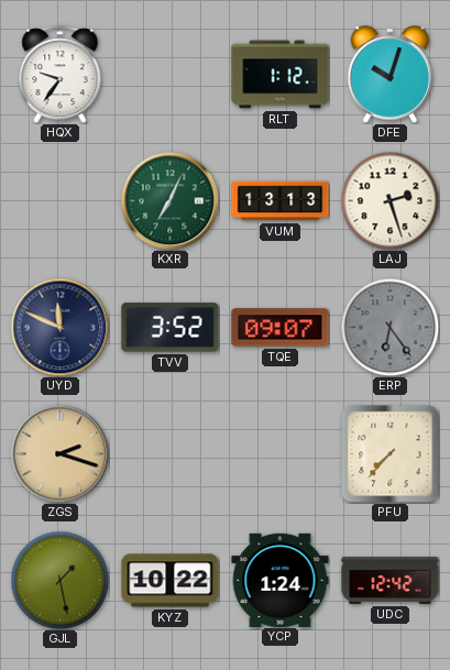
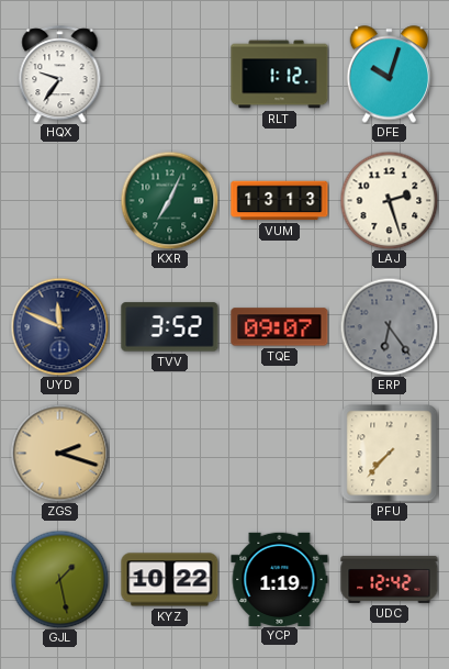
YCP: 1:24 -> 1:19
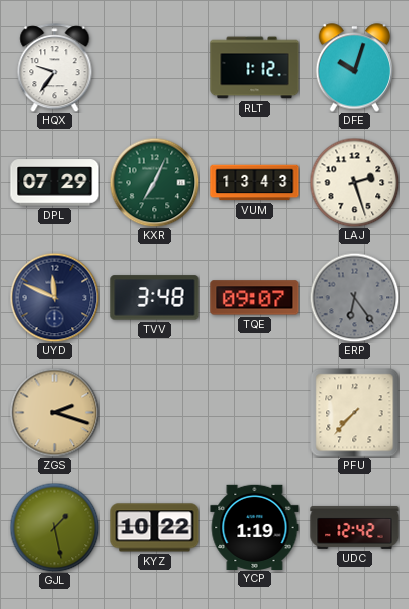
DPL: none -> 07:29
VUM: 13:13 -> 13:43
TVV: 3:52 -> 3:48
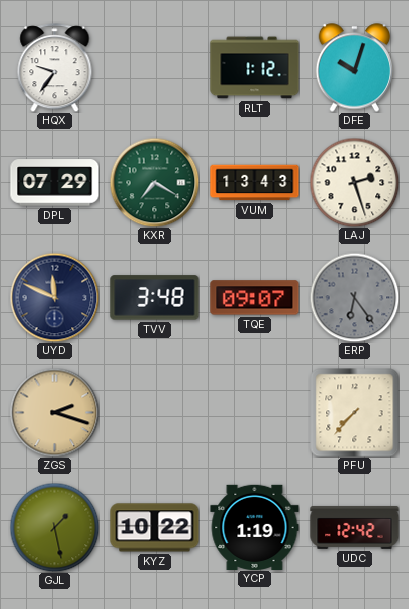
KXR: 7:04 -> 7:20
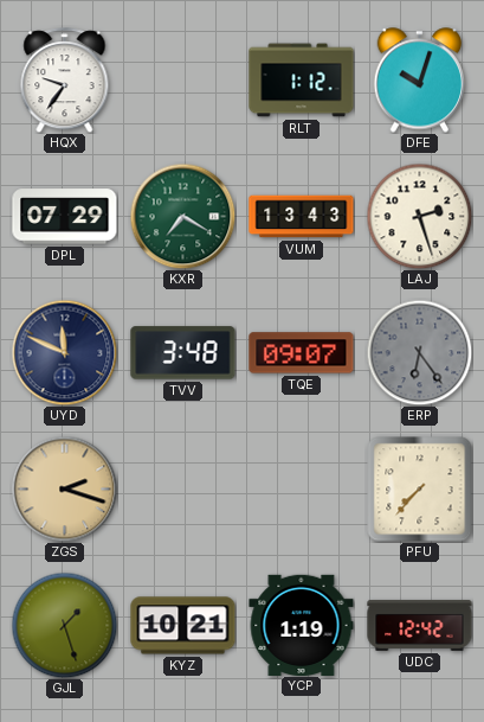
GJL: 1:28 -> 1:27
KYZ: 10:22 -> 10:21
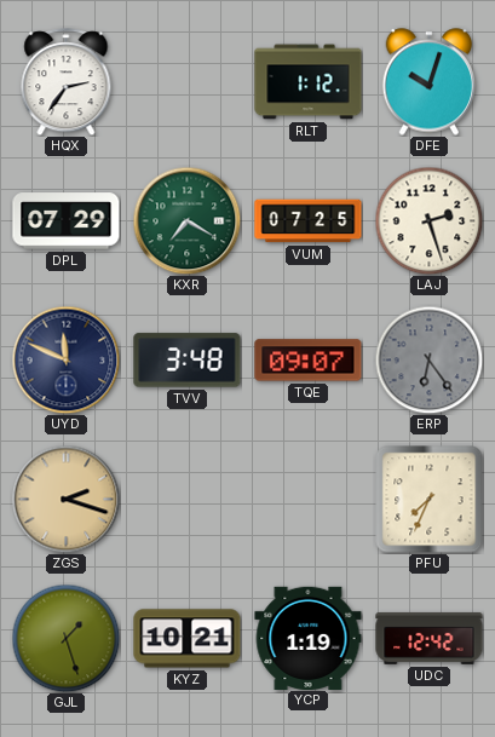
HQX: 9:36 -> 2:36
VUM: 13:43 -> 07:25
PFU: 7:37 -> 7:34
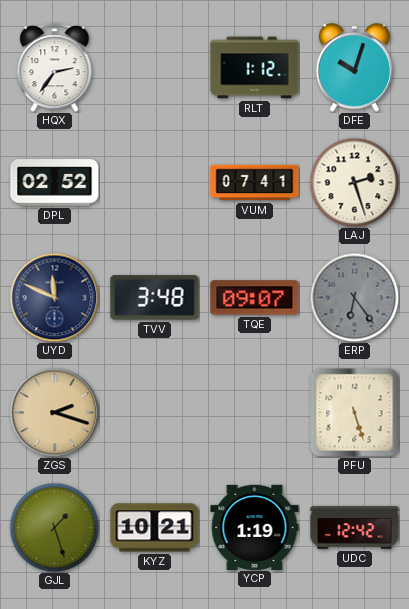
DPL: 07:29 -> 02:52
KXR: 7:20 -> none
VUM: 07:25 -> 07:41
PFU: 7:34 -> 5:27
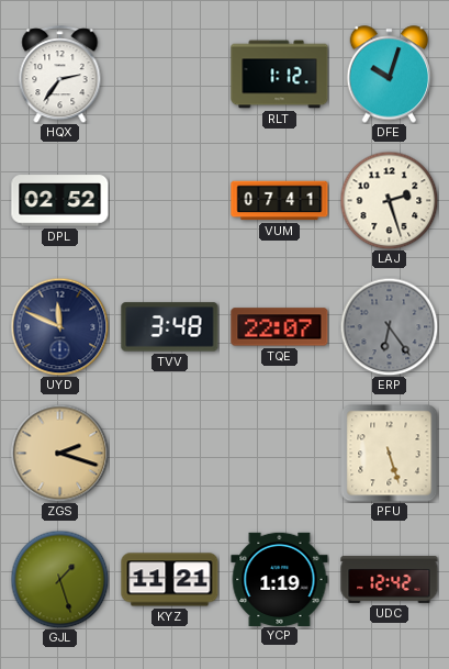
TQE: 09:07 -> 22:07
KYZ: 10:21 -> 11:21
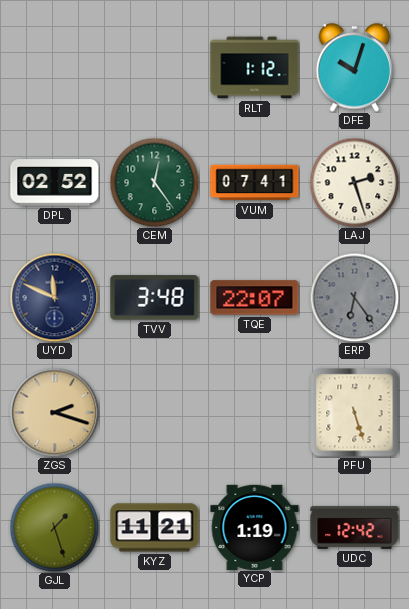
HQX: 2:36 -> none
CEM: none -> 12:24
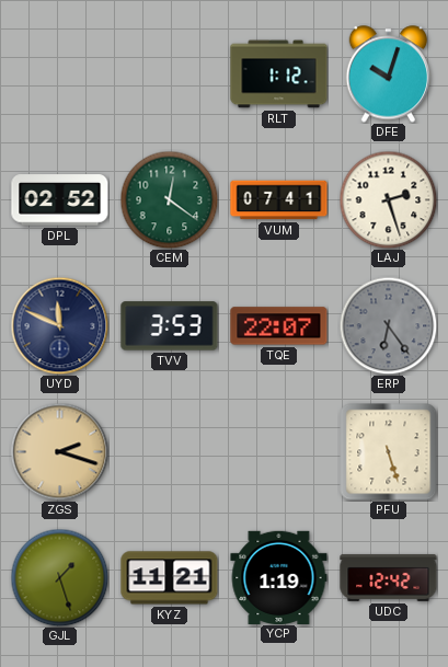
CEM: 12:24 -> 12:21
TVV: 3:48 -> 3:53
